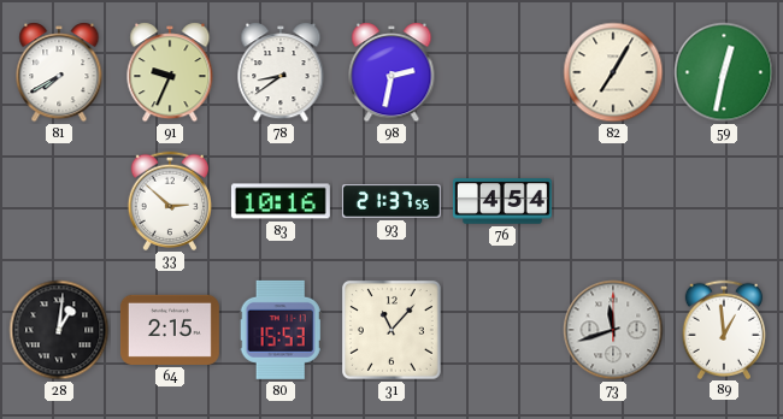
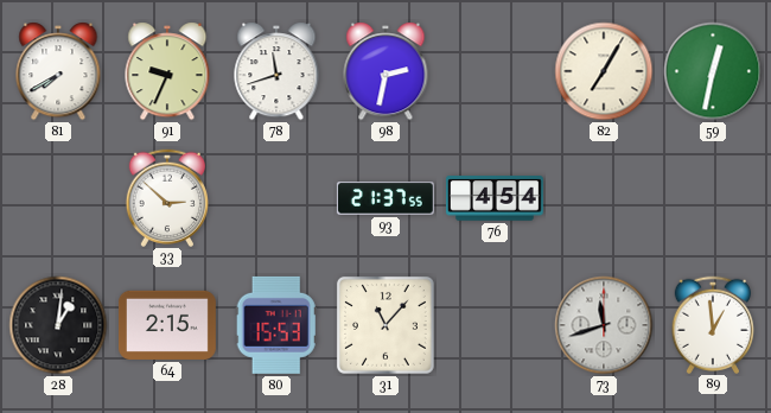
78: 8:39 -> 11:42
83: 10:16 -> none
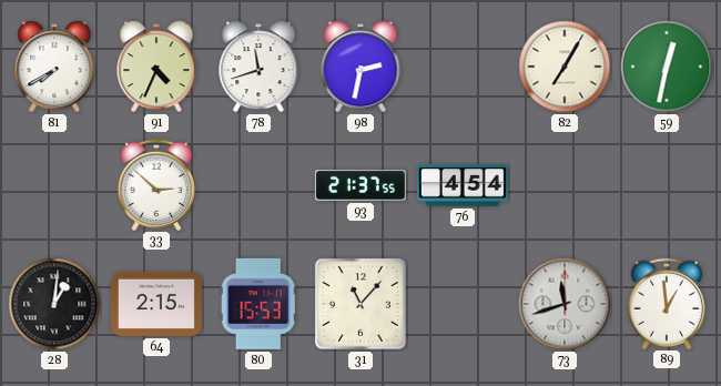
91: 9:34 -> 4:34
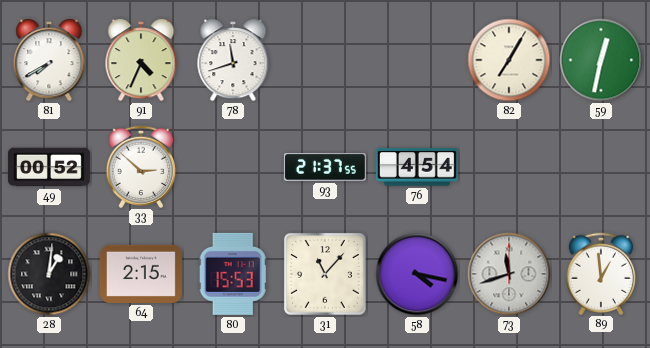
98: 2:32 -> none
49: none -> 00:52
58: none -> 4:17
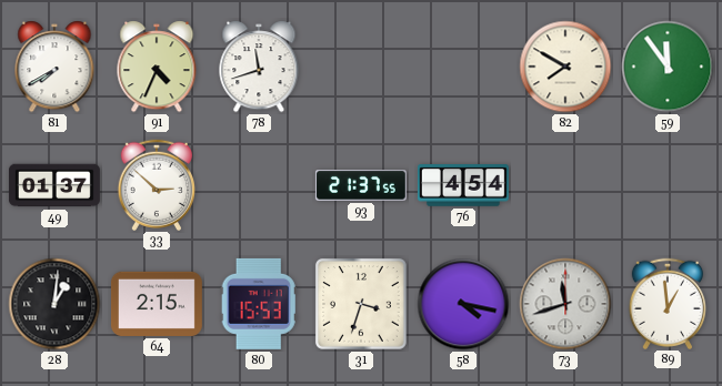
82: 7:05 -> 7:50
59: 12:32 -> 11:54
49: 00:52 -> 01:37
31: 11:07 -> 3:33
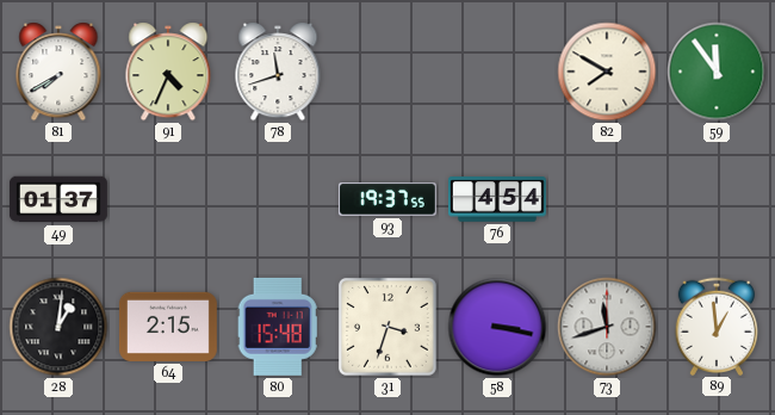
33: 2:52 -> none
93: 21:37 -> 19:37
80: 15:53 -> 15:48
58: 4:17 -> 3:17
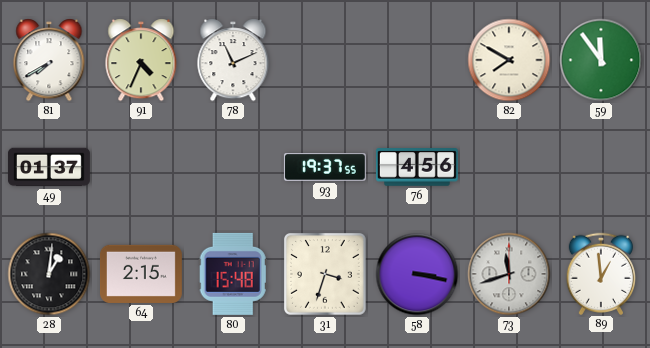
78: 11:42 -> 11:11
76: 4:54 -> 4:56
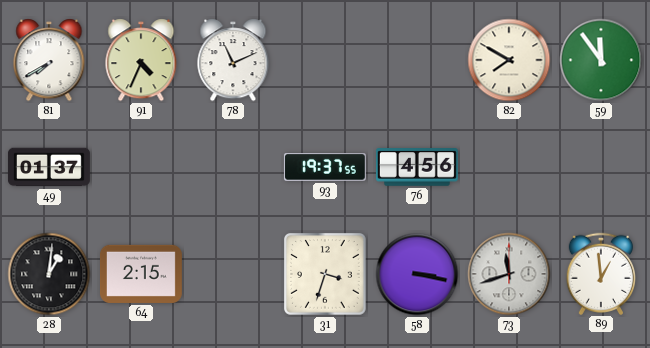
80: 15:48 -> none
